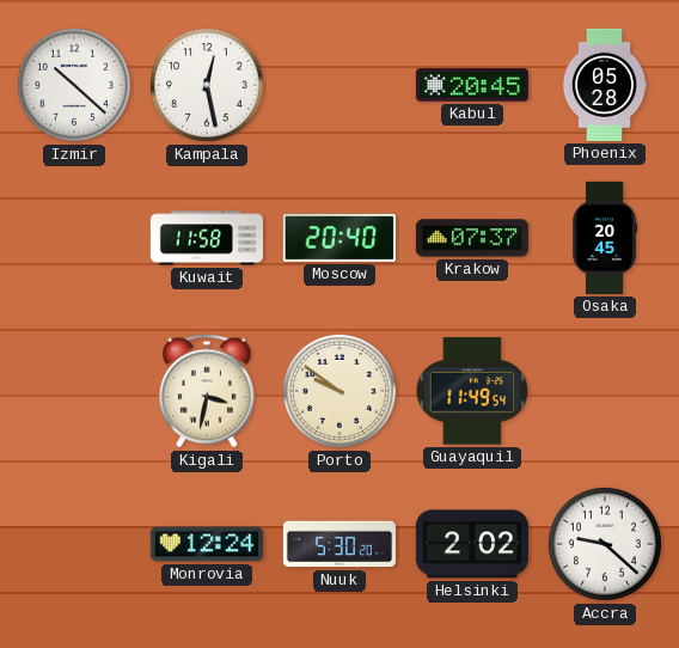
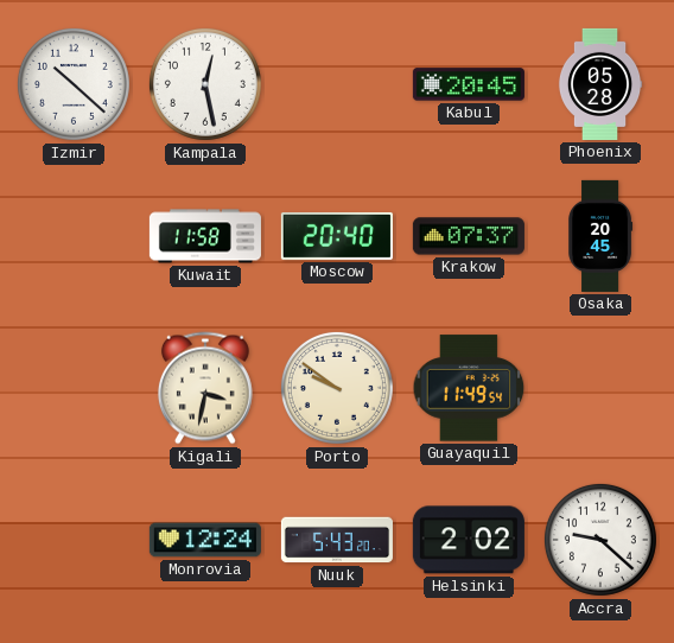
Nuuk: 5:30 -> 5:43
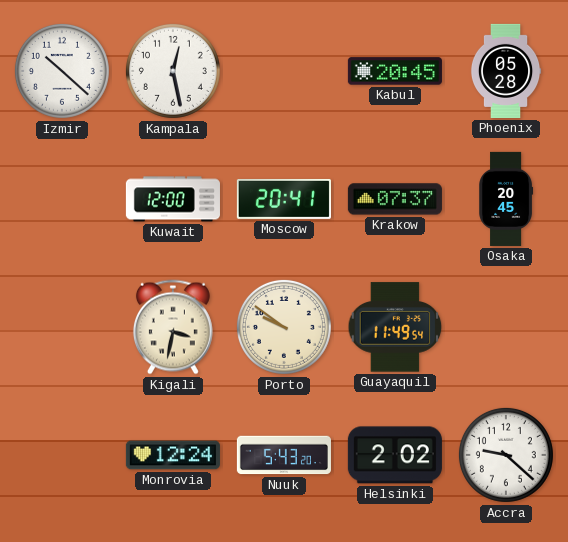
Kuwait: 11:58 -> 12:00
Moscow: 20:40 -> 20:41
